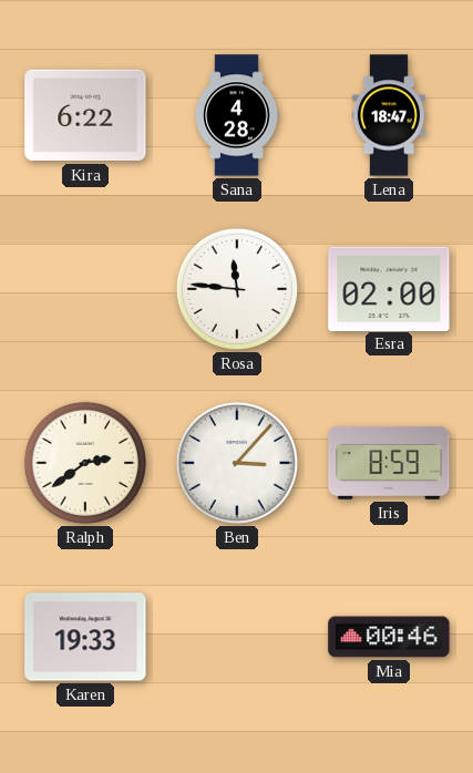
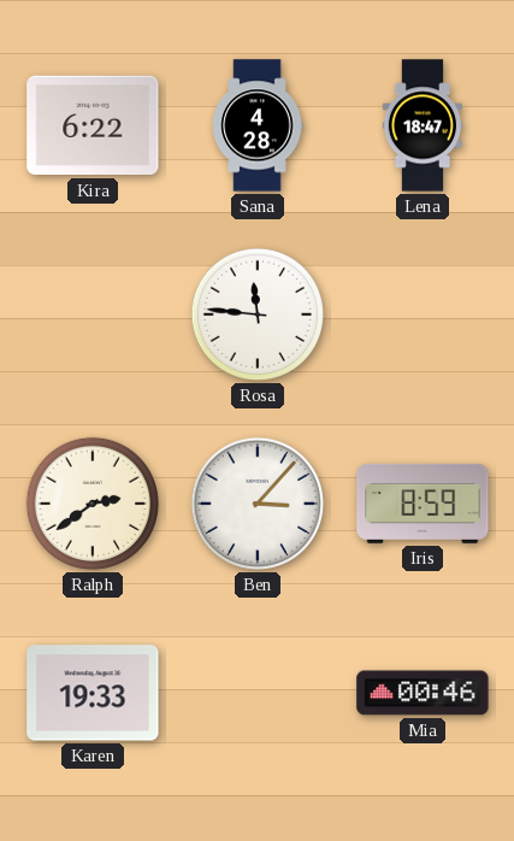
Esra: 02:00 -> none
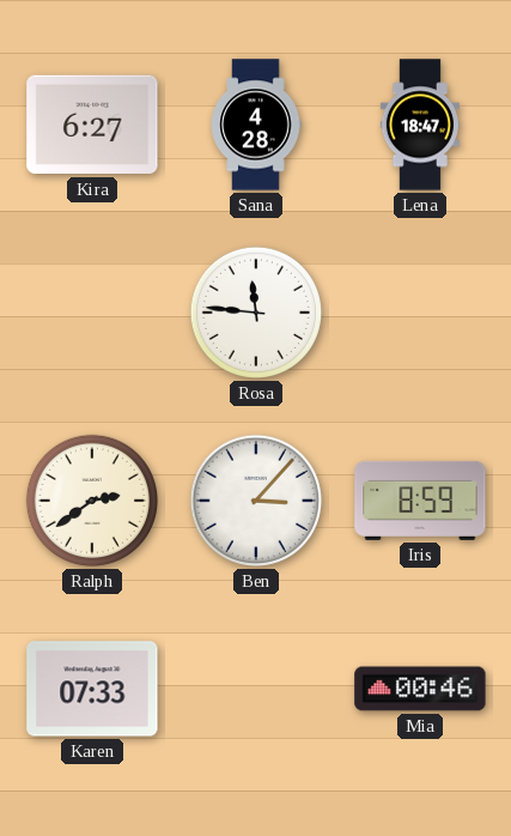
Kira: 6:22 -> 6:27
Karen: 19:33 -> 07:33
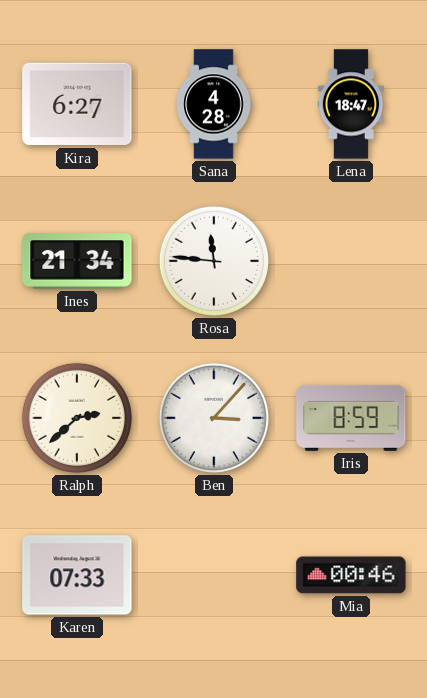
Ines: none -> 21:34
Ralph: 2:39 -> 2:38
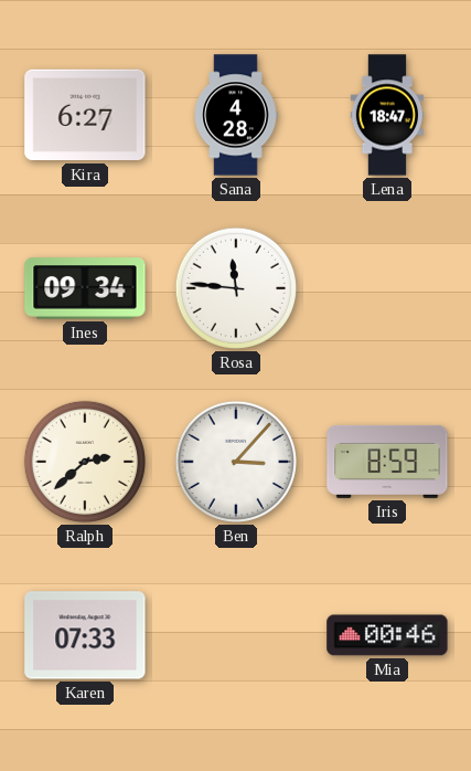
Ines: 21:34 -> 09:34
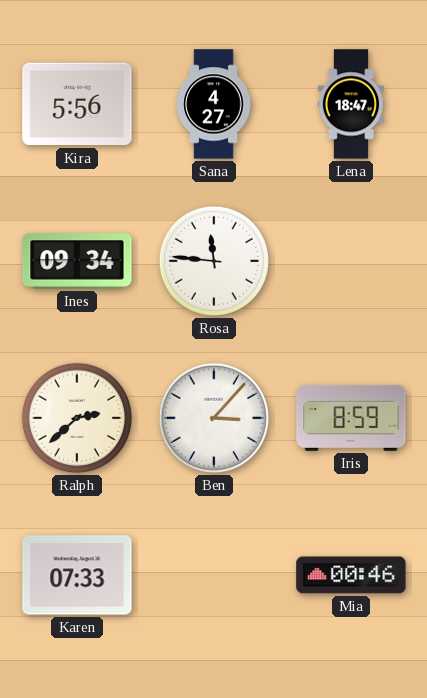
Kira: 6:27 -> 5:56
Sana: 4:28 -> 4:27
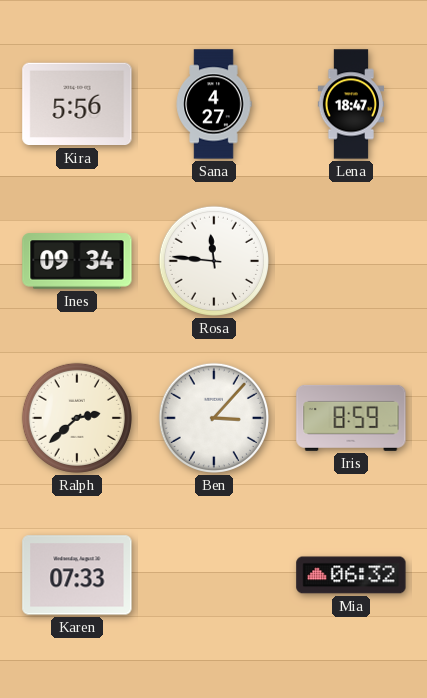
Mia: 00:46 -> 06:32
